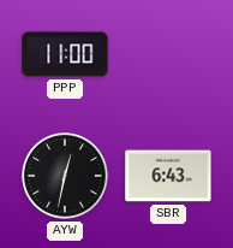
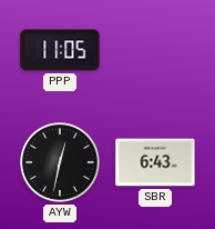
PPP: 11:00 -> 11:05
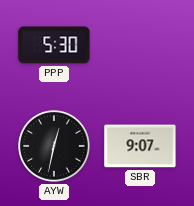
PPP: 11:05 -> 5:30
SBR: 6:43 -> 9:07
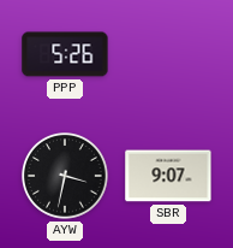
PPP: 5:30 -> 5:26
AYW: 12:32 -> 3:32
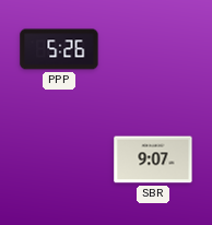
AYW: 3:32 -> none
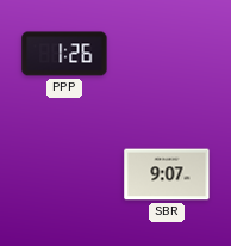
PPP: 5:26 -> 1:26
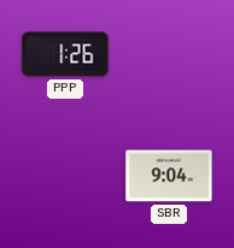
SBR: 9:07 -> 9:04
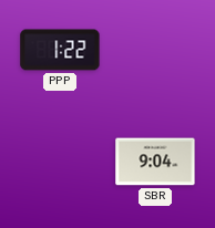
PPP: 1:26 -> 1:22
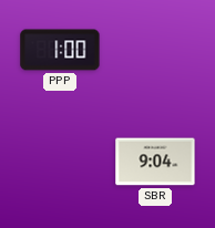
PPP: 1:22 -> 1:00
